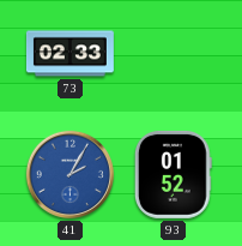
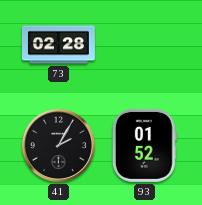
73: 02:33 -> 02:28
41 dial: blue -> black
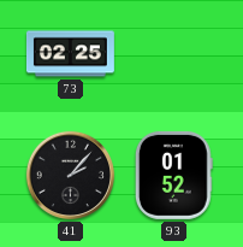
73: 02:28 -> 02:25
41: 2:05 -> 2:07
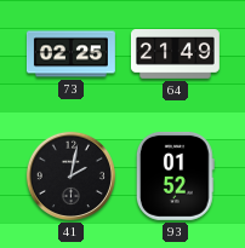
64: none -> 21:49
41: 2:07 -> 2:02
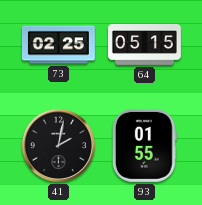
64: 21:49 -> 05:15
93: 01:52 -> 01:55
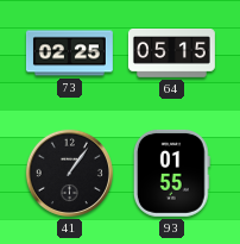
41: 2:02 -> 1:06
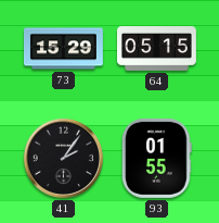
73: 02:25 -> 15:29
41: 1:06 -> 2:06
